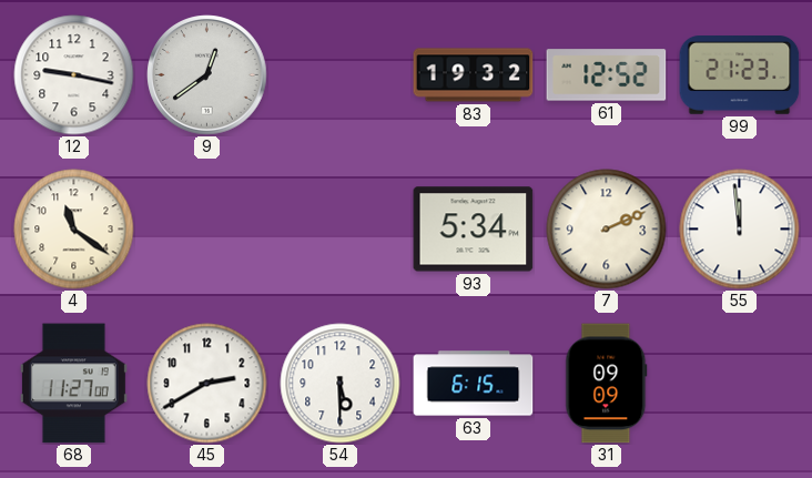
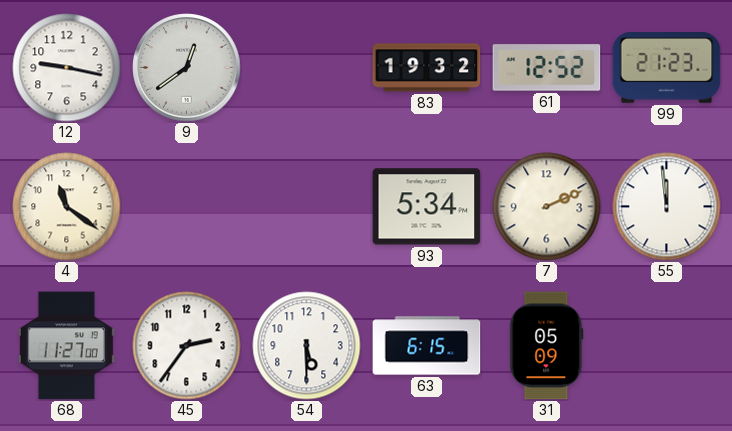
45: 2:40 -> 2:36
31: 09:09 -> 05:09
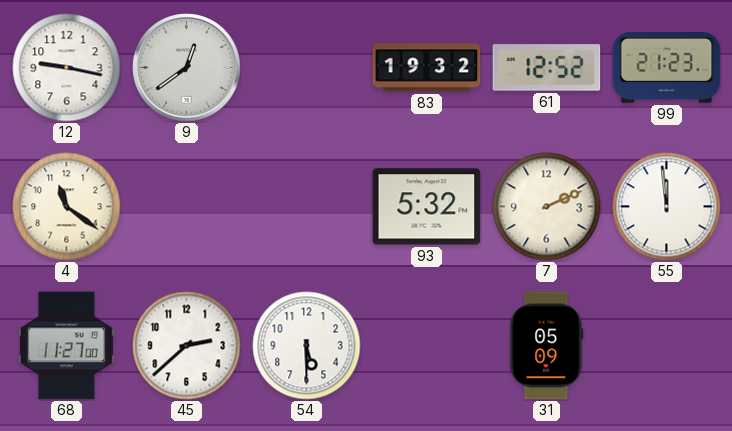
93: 5:34 -> 5:32
45: 2:36 -> 2:38
63: 6:15 -> none
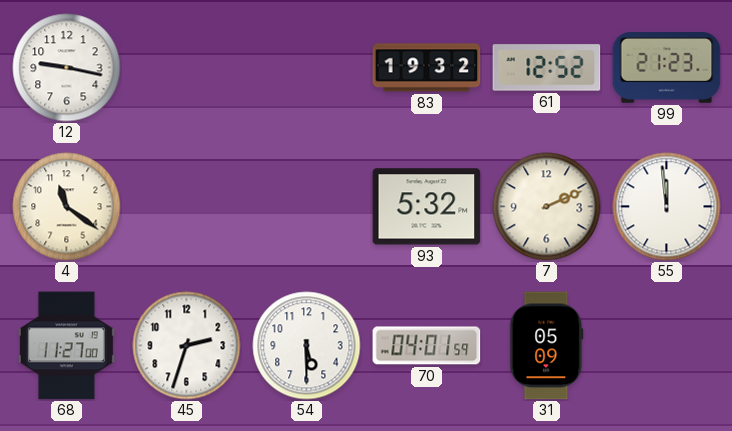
9: 12:39 -> none
45: 2:38 -> 2:33
70: none -> 04:01
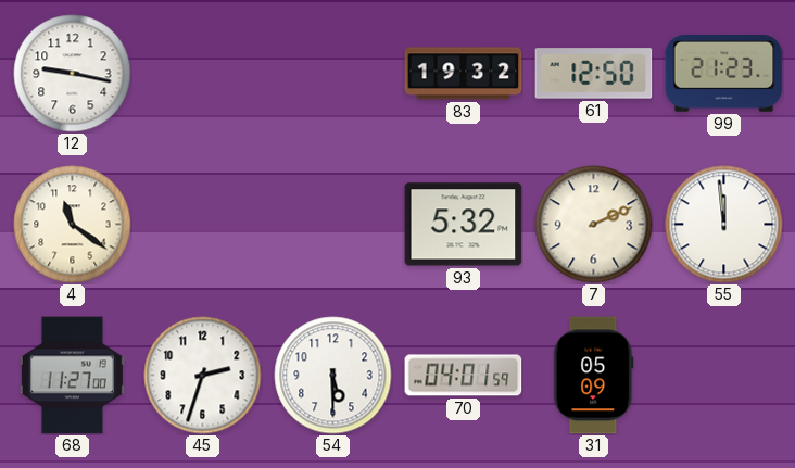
61: 12:52 -> 12:50
